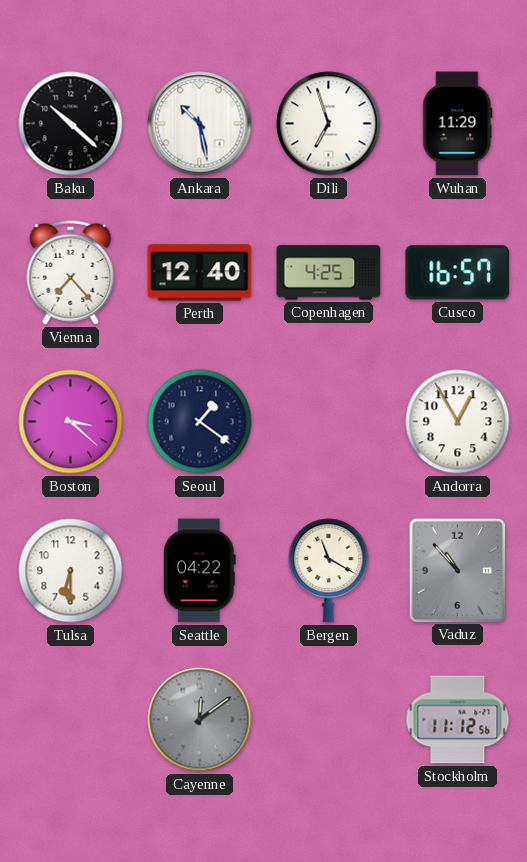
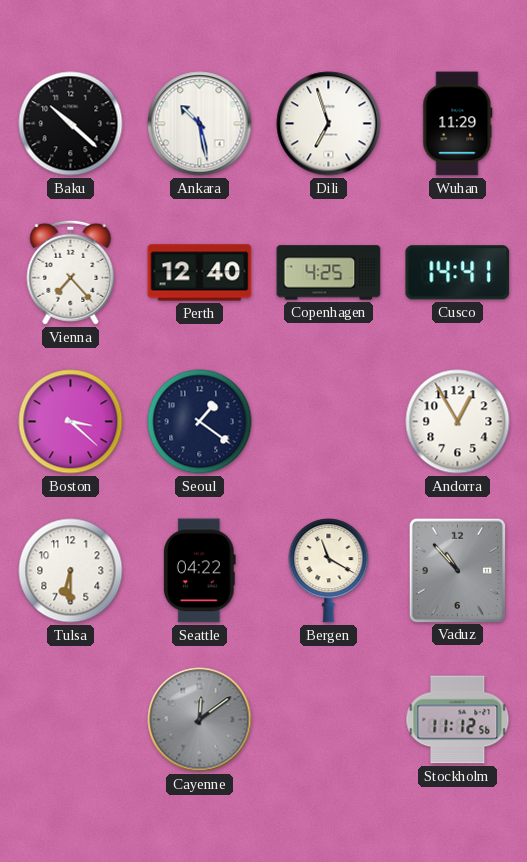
Cusco: 16:57 -> 14:41
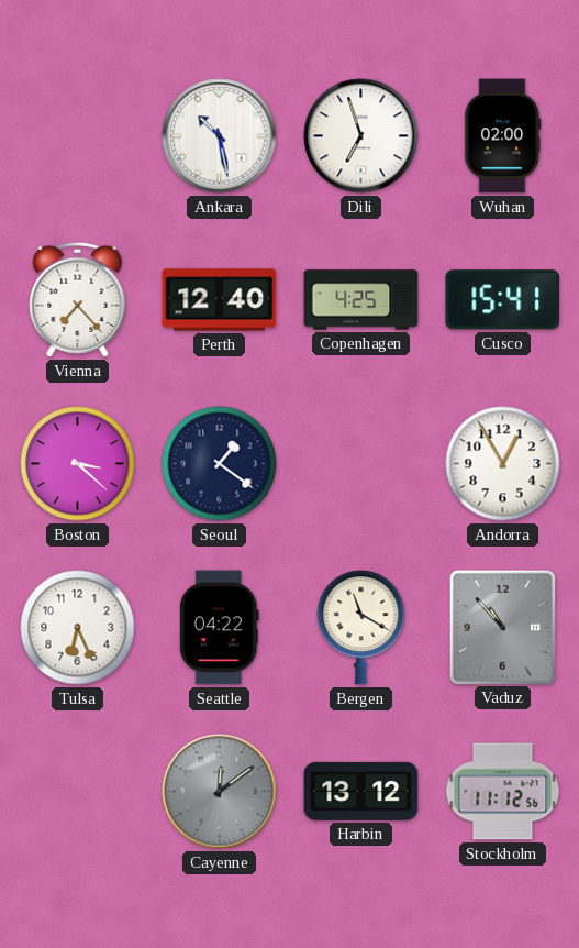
Baku: 10:22 -> none
Wuhan: 11:29 -> 02:00
Cusco: 14:41 -> 15:41
Tulsa: 6:30 -> 6:26
Harbin: none -> 13:12
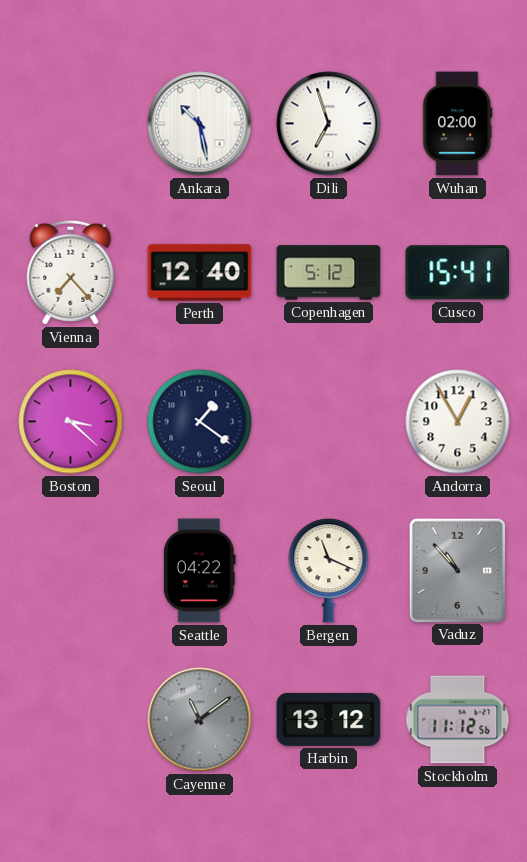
Copenhagen: 4:25 -> 5:12
Tulsa: 6:26 -> none
Bergen: 11:20 -> 11:19
Cayenne: 12:09 -> 11:09
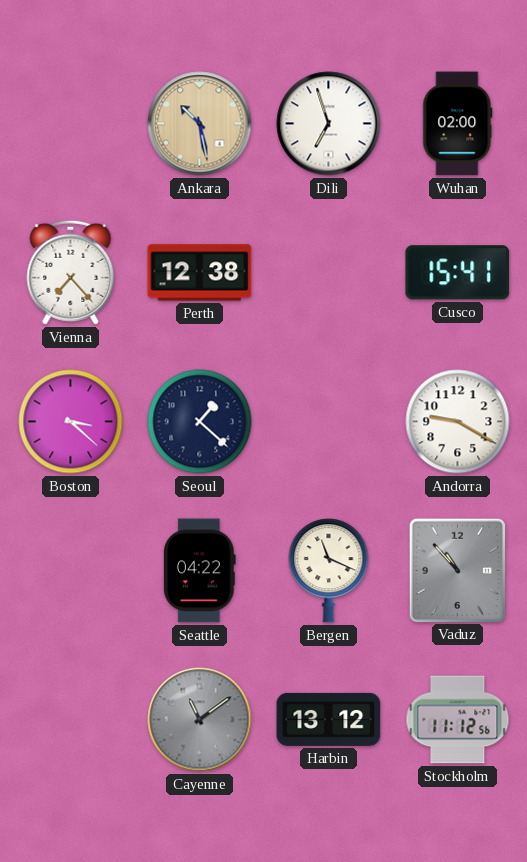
Ankara dial: white -> champagne
Perth: 12:40 -> 12:38
Copenhagen: 5:12 -> none
Seoul: 1:21 -> 1:22
Andorra: 12:55 -> 9:20
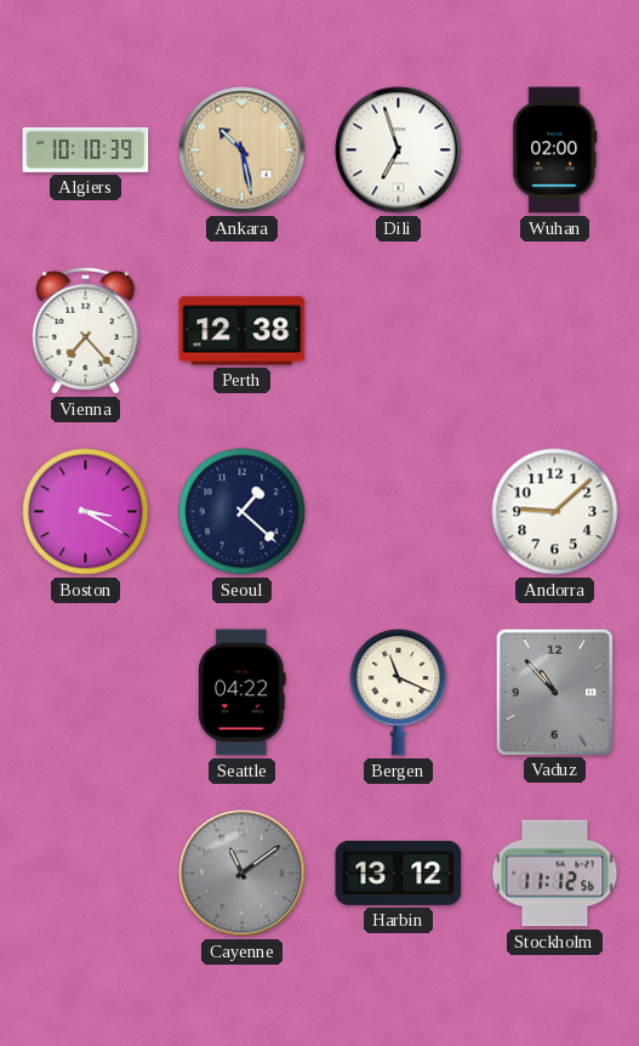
Algiers: none -> 10:10
Cusco: 15:41 -> none
Boston: 3:22 -> 3:20
Andorra: 9:20 -> 9:08
